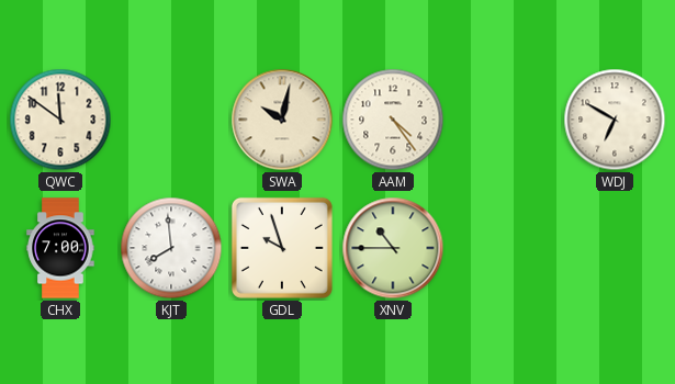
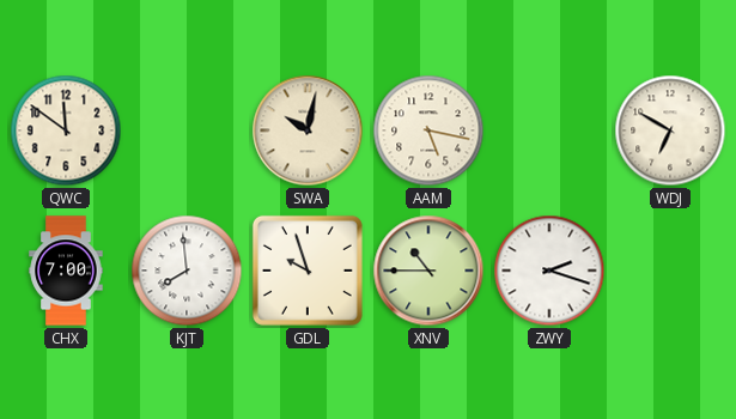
AAM: 4:24 -> 5:17
ZWY: none -> 2:18
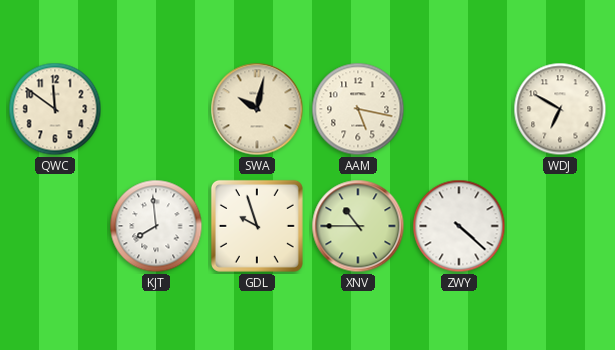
CHX: 7:00 -> none
ZWY: 2:18 -> 4:22
